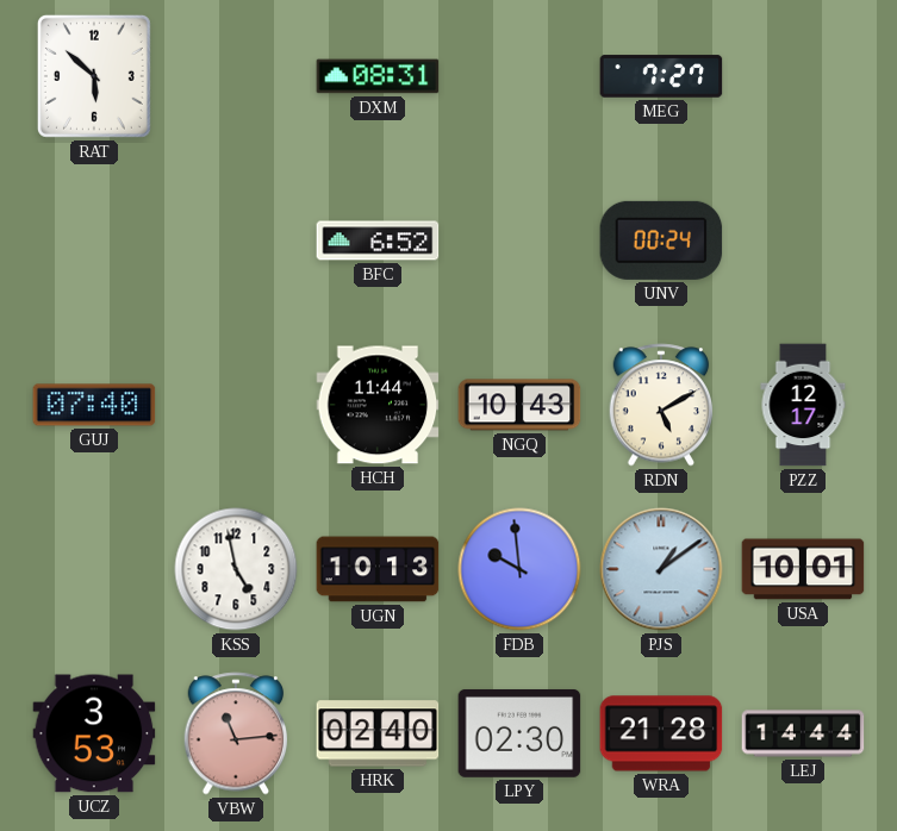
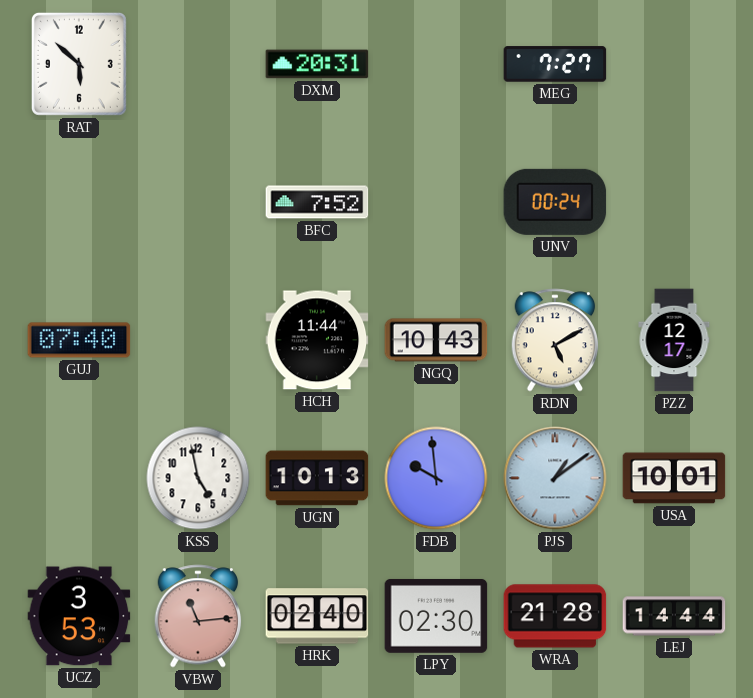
DXM: 08:31 -> 20:31
BFC: 6:52 -> 7:52
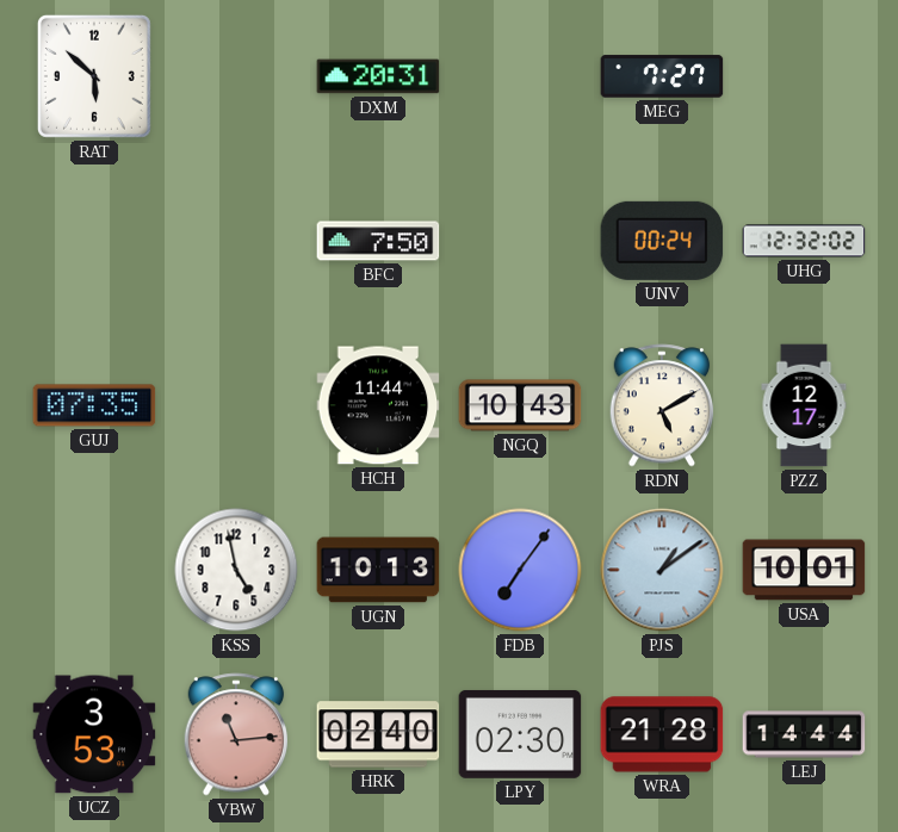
BFC: 7:52 -> 7:50
UHG: none -> 12:32
GUJ: 07:40 -> 07:35
FDB: 9:59 -> 7:06
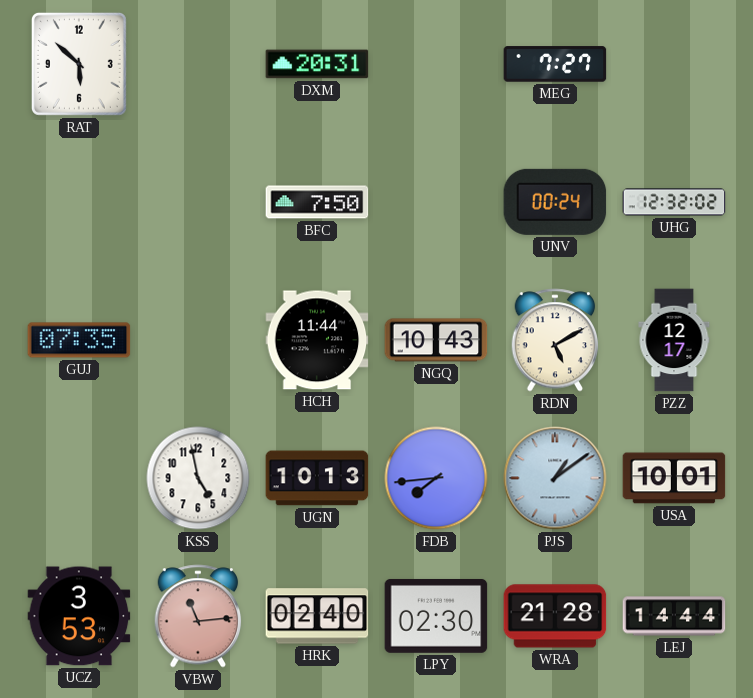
FDB: 7:06 -> 7:44
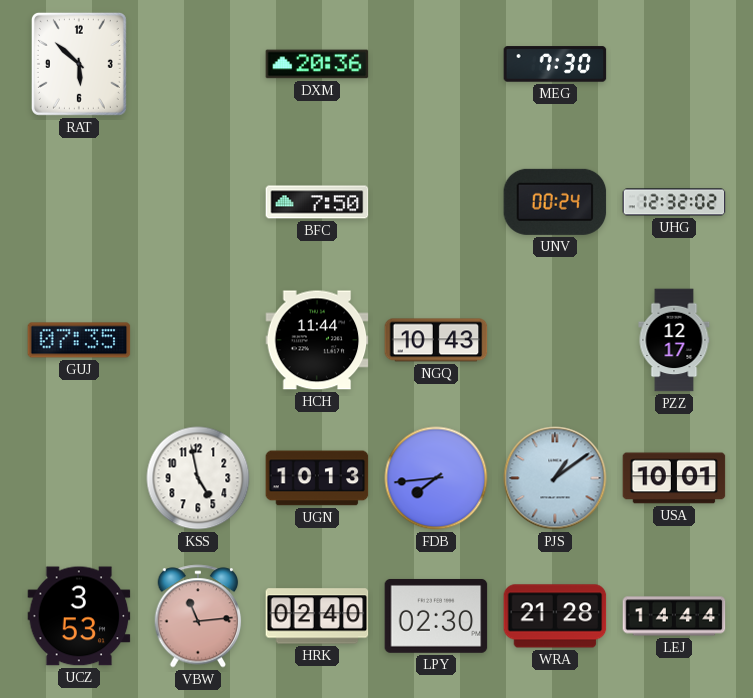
DXM: 20:31 -> 20:36
MEG: 7:27 -> 7:30
RDN: 5:10 -> none
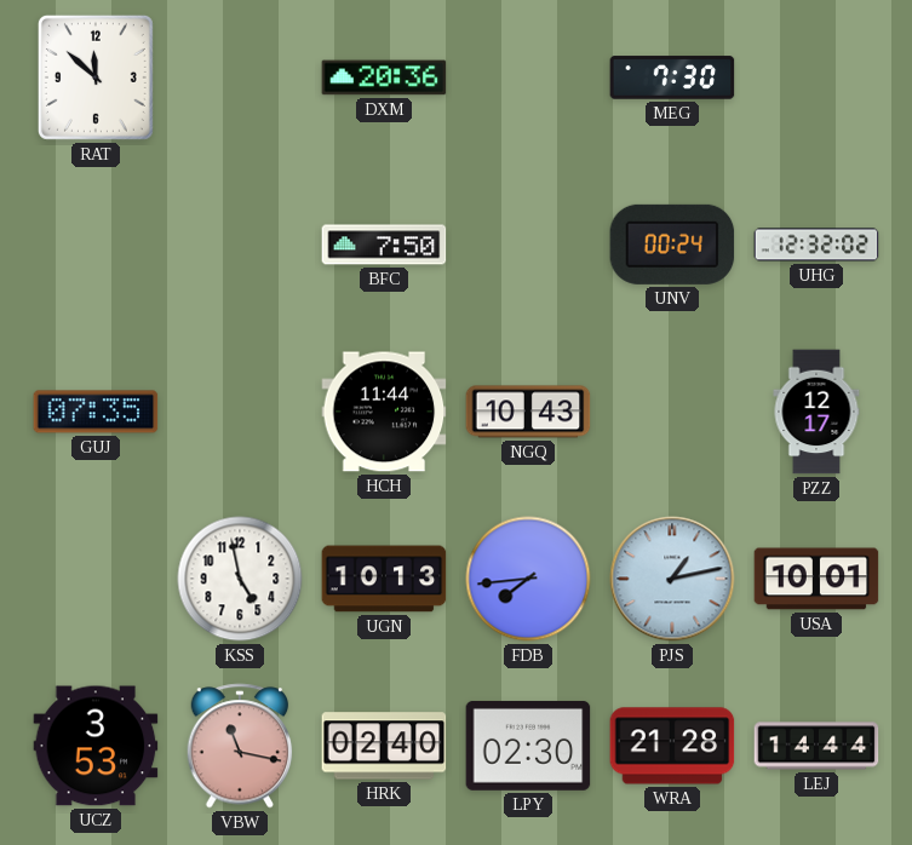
RAT: 5:52 -> 11:52
PJS: 1:09 -> 1:13
VBW: 11:14 -> 11:17
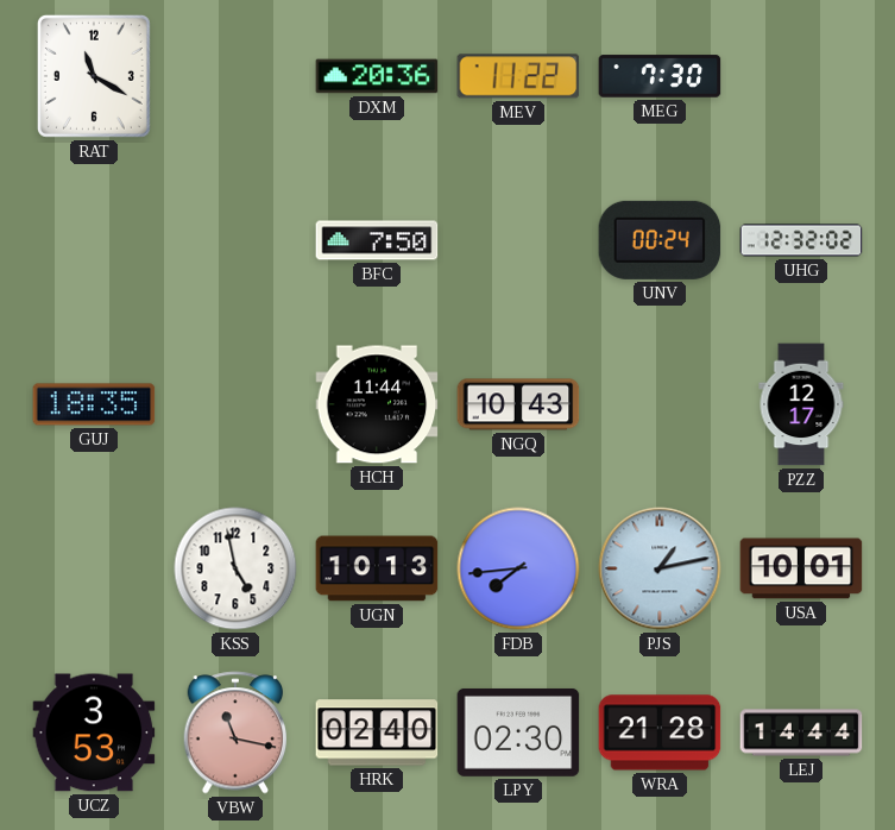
RAT: 11:52 -> 11:20
MEV: none -> 11:22
GUJ: 07:35 -> 18:35
